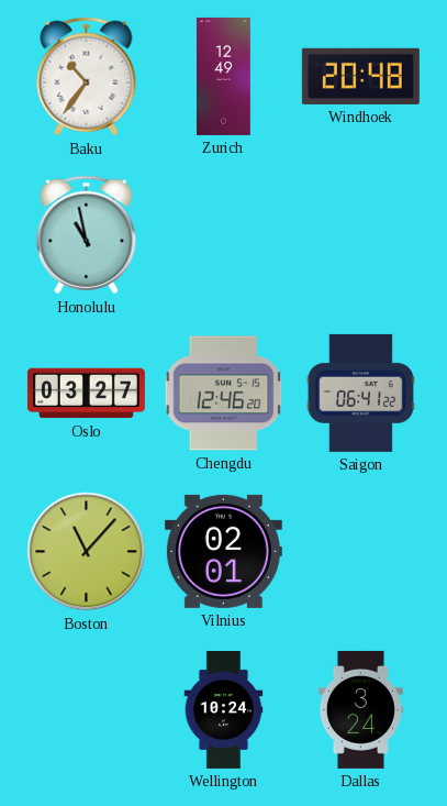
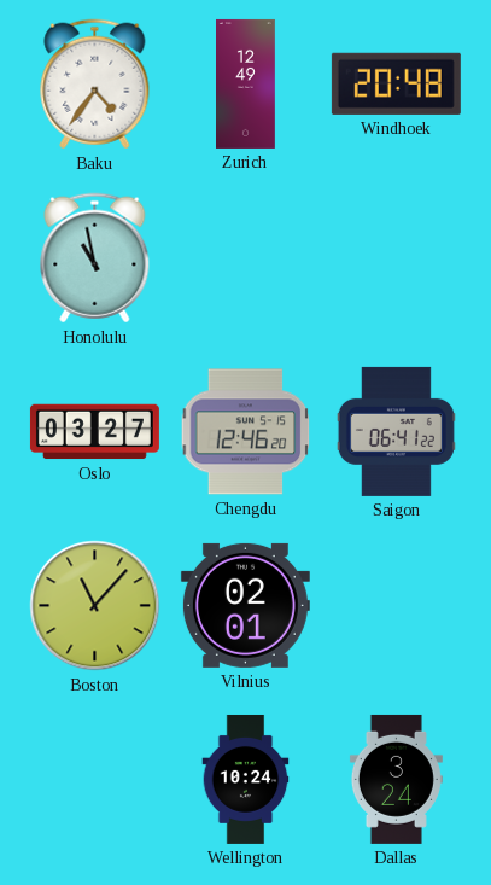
Baku: 10:36 -> 4:36
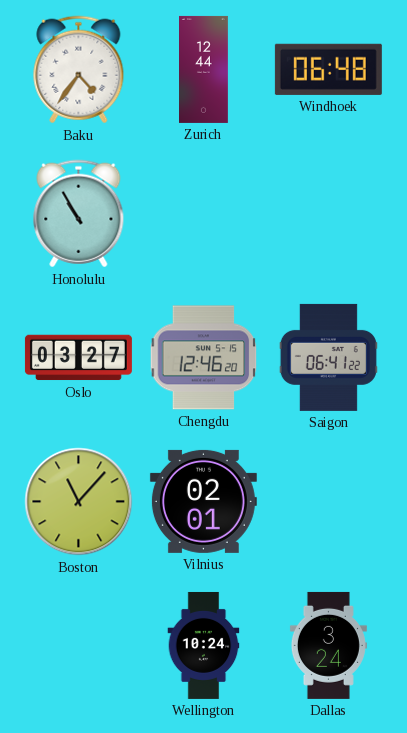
Zurich: 12:49 -> 12:44
Windhoek: 20:48 -> 06:48
Honolulu: 10:58 -> 10:55
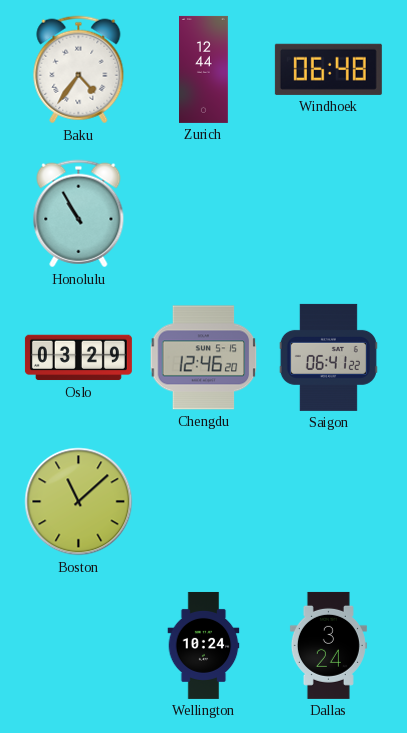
Oslo: 03:27 -> 03:29
Boston: 11:07 -> 11:08
Vilnius: 02:01 -> none
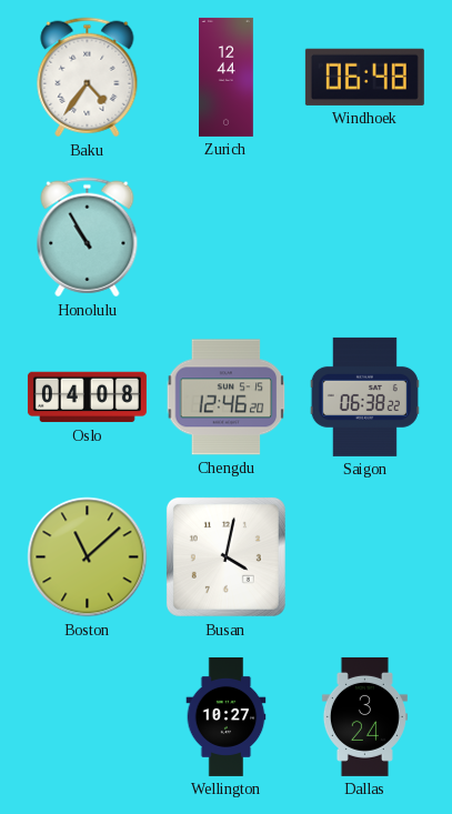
Oslo: 03:29 -> 04:08
Saigon: 06:41 -> 06:38
Busan: none -> 4:02
Wellington: 10:24 -> 10:27
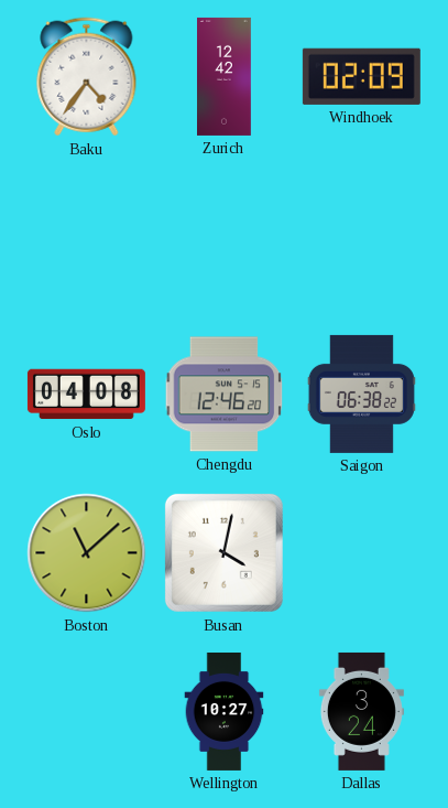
Zurich: 12:44 -> 12:42
Windhoek: 06:48 -> 02:09
Honolulu: 10:55 -> none
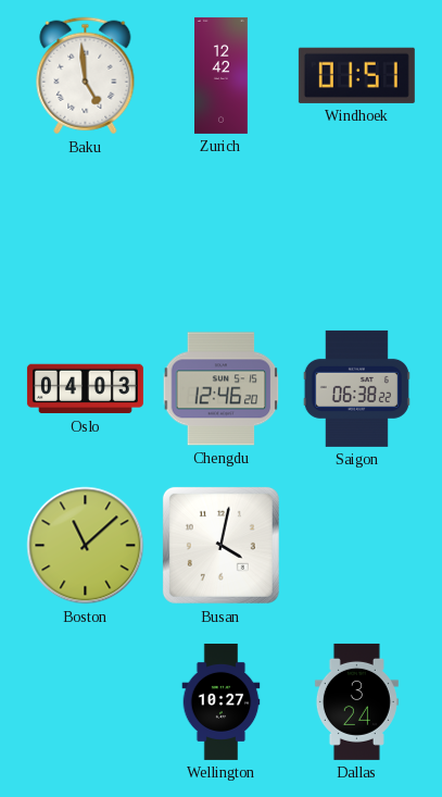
Baku: 4:36 -> 4:59
Windhoek: 02:09 -> 01:51
Oslo: 04:08 -> 04:03
